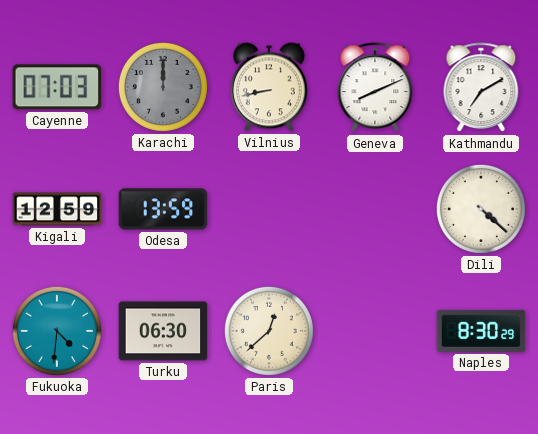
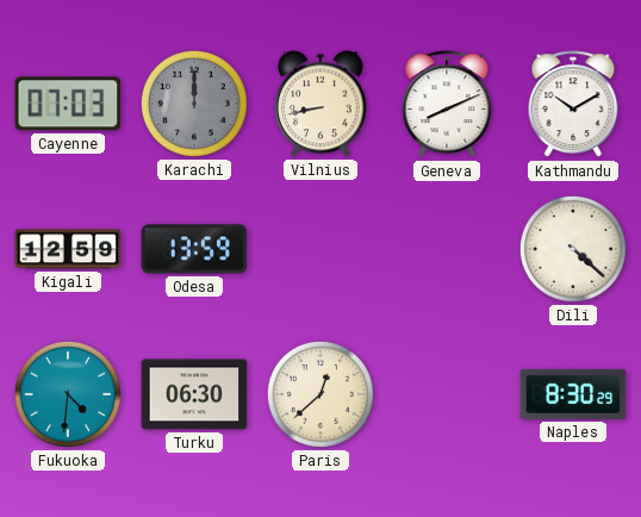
Kathmandu: 7:10 -> 10:10
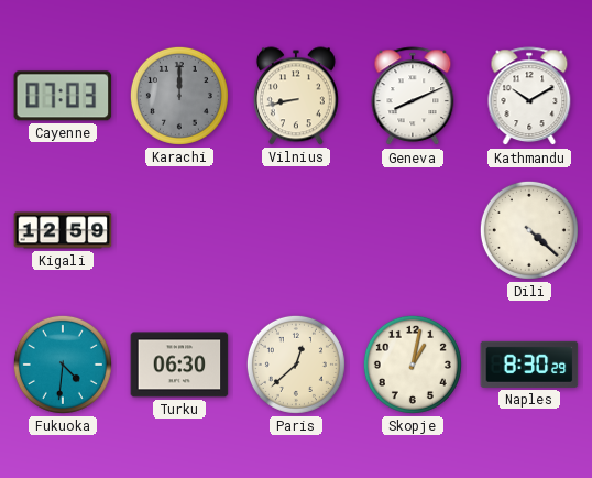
Odesa: 13:59 -> none
Skopje: none -> 1:02
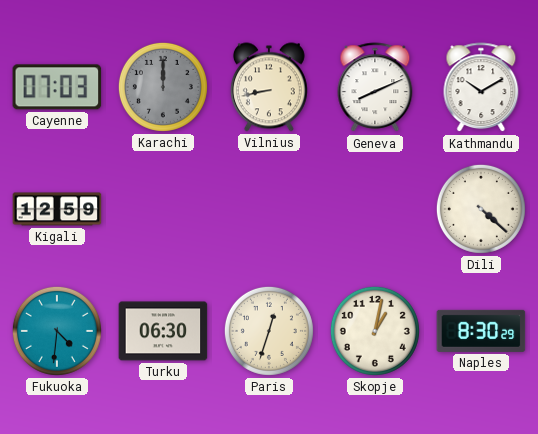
Paris: 12:38 -> 12:33
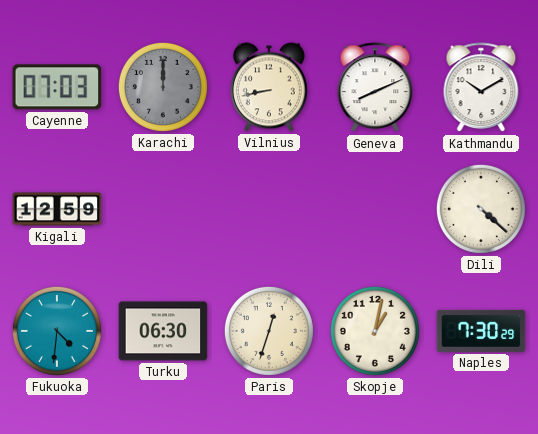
Naples: 8:30 -> 7:30
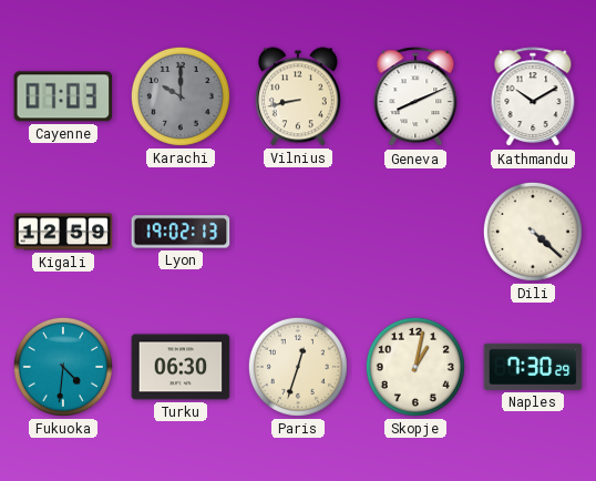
Karachi: 12:00 -> 10:00
Lyon: none -> 19:02
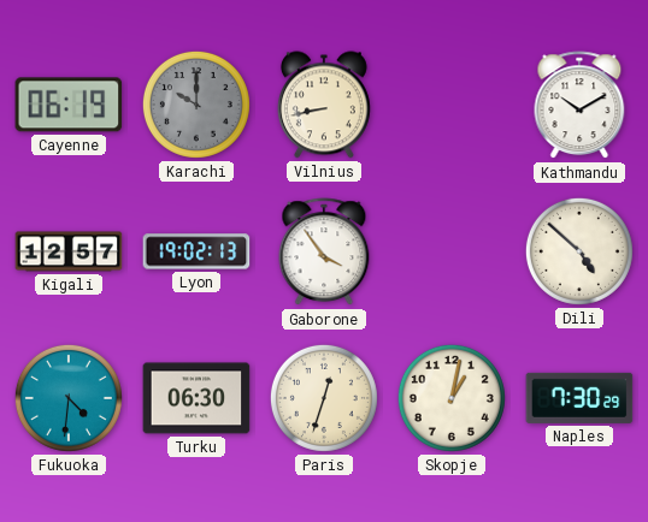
Cayenne: 07:03 -> 06:19
Geneva: 8:11 -> none
Kigali: 12:59 -> 12:57
Gaborone: none -> 3:54
Dili: 4:22 -> 4:52
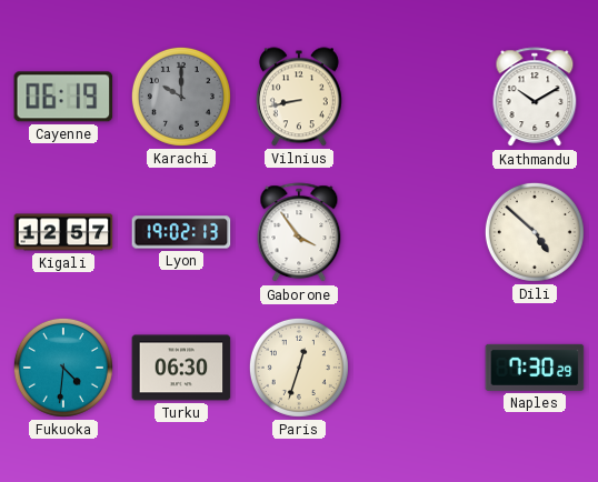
Skopje: 1:02 -> none
